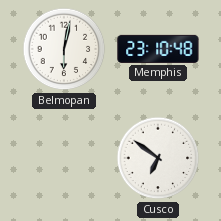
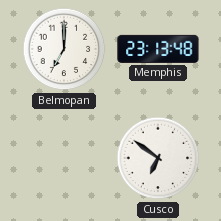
Belmopan: 6:02 -> 7:00
Memphis: 23:10 -> 23:13
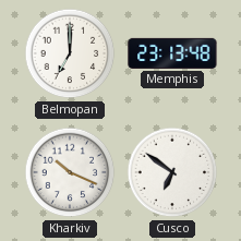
Kharkiv: none -> 10:19
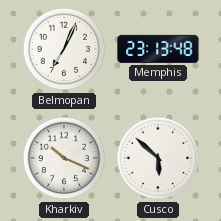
Belmopan: 7:00 -> 7:04
Cusco: 6:51 -> 5:52
